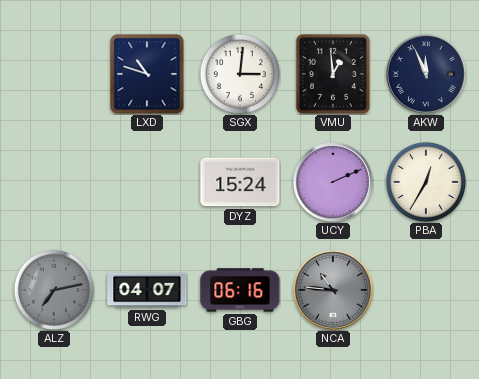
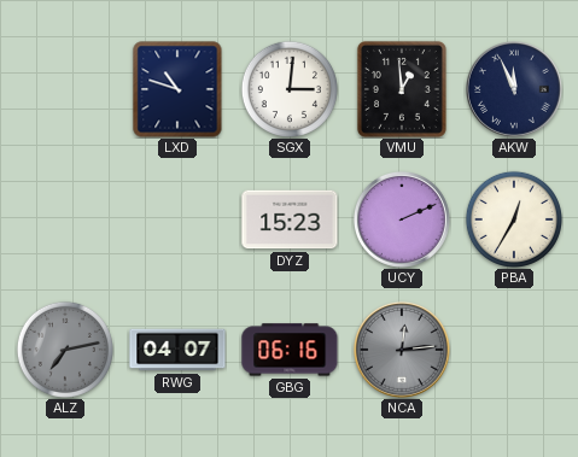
DYZ: 15:24 -> 15:23
NCA: 10:46 -> 12:14
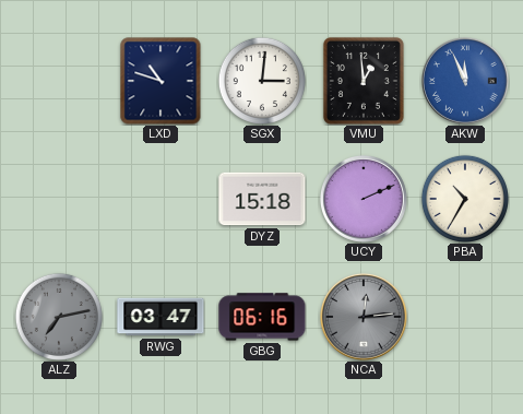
AKW dial: navy -> blue
DYZ: 15:23 -> 15:18
PBA: 12:35 -> 10:35
RWG: 04:07 -> 03:47
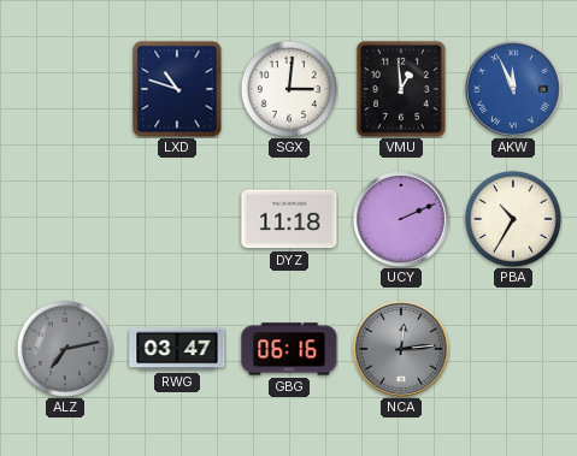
DYZ: 15:18 -> 11:18
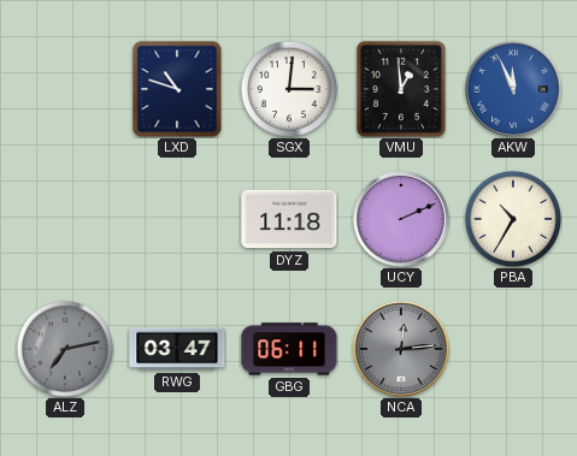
GBG: 06:16 -> 06:11
